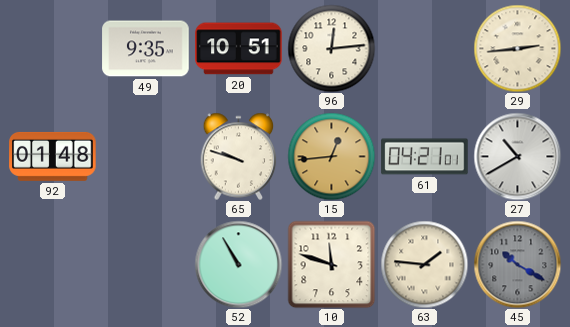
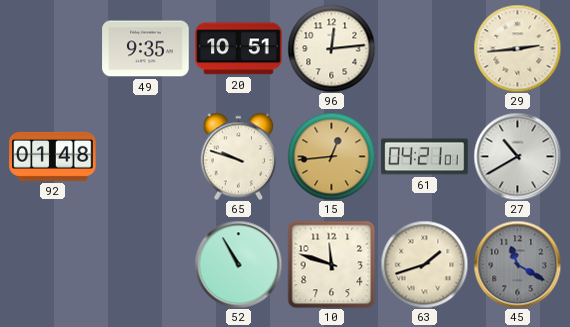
63: 1:46 -> 1:42
45: 10:20 -> 11:20
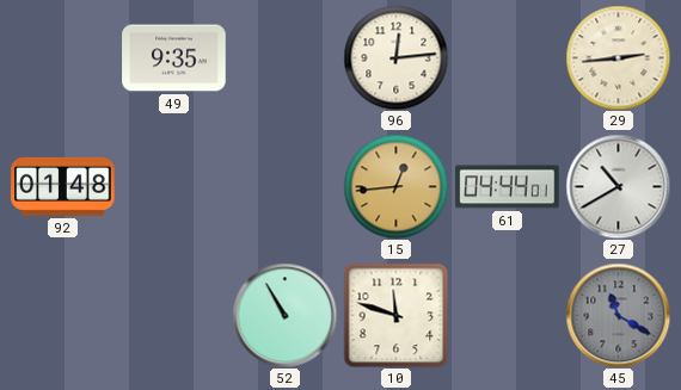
20: 10:51 -> none
65: 9:48 -> none
61: 04:21 -> 04:44
63: 1:42 -> none
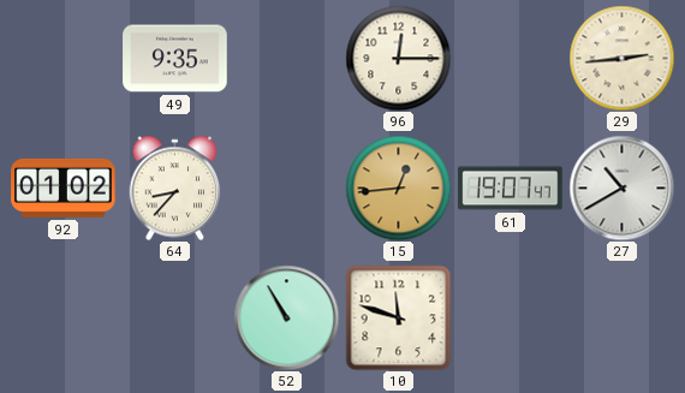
96: 12:14 -> 12:15
92: 01:48 -> 01:02
64: none -> 8:37
61: 04:44 -> 19:07
45: 11:20 -> none
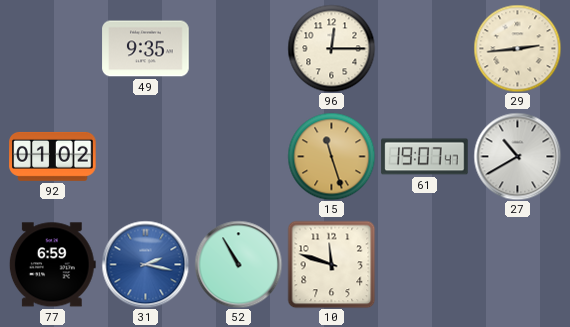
64: 8:37 -> none
15: 12:44 -> 11:27
77: none -> 6:59
31: none -> 2:17
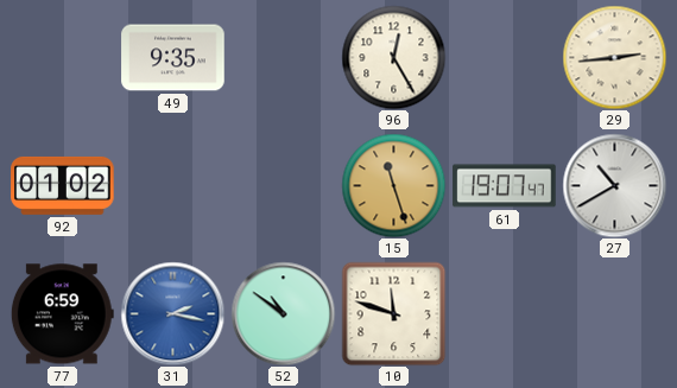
96: 12:15 -> 12:25
52: 10:55 -> 10:51
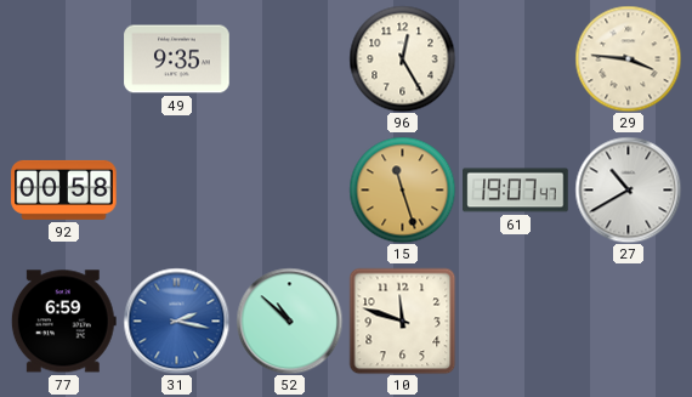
29: 2:44 -> 3:46
92: 01:02 -> 00:58
52: 10:51 -> 10:52
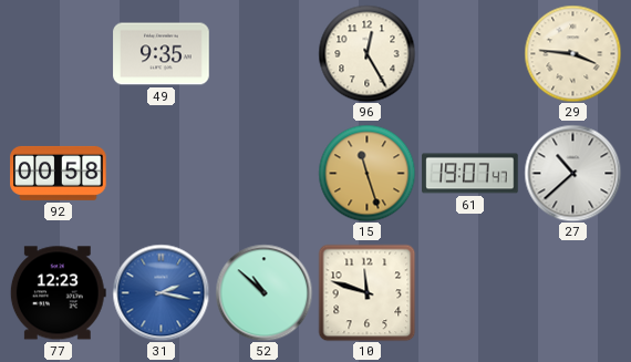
27: 10:40 -> 10:38
77: 6:59 -> 12:23
